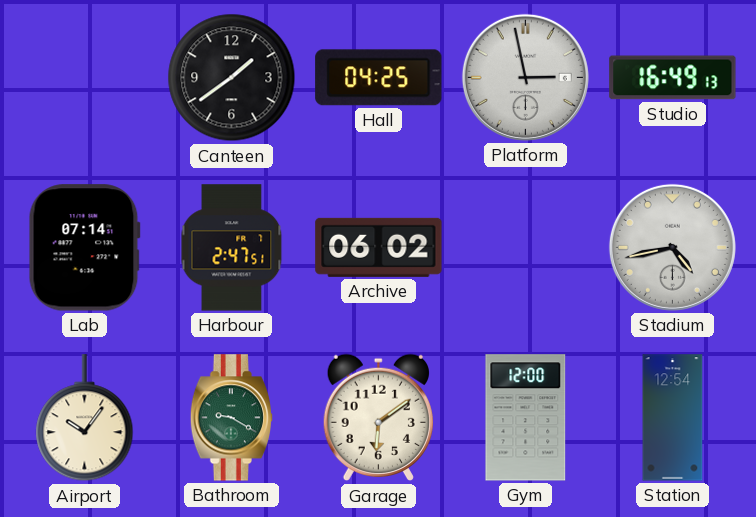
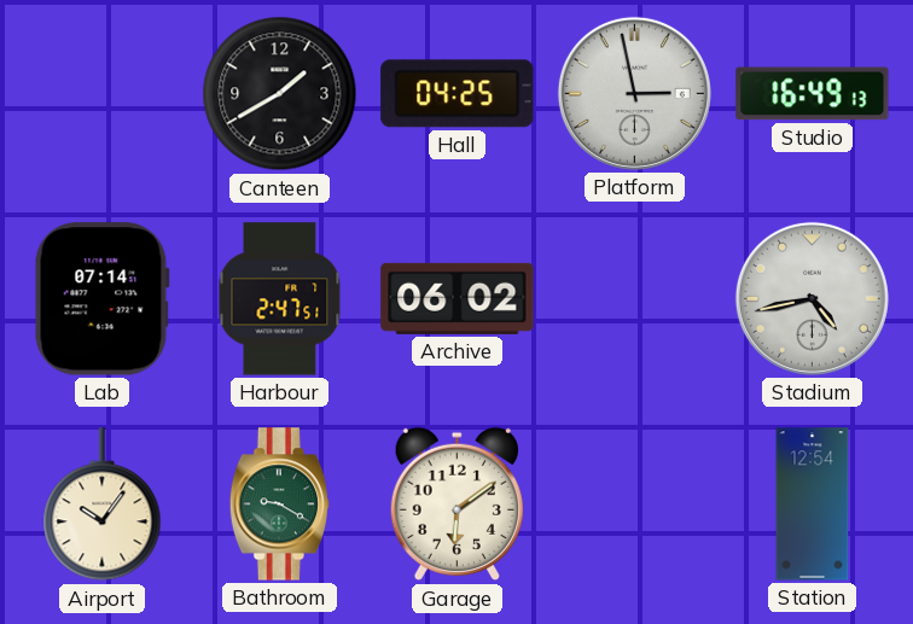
Canteen: 1:39 -> 1:40
Gym: 12:00 -> none
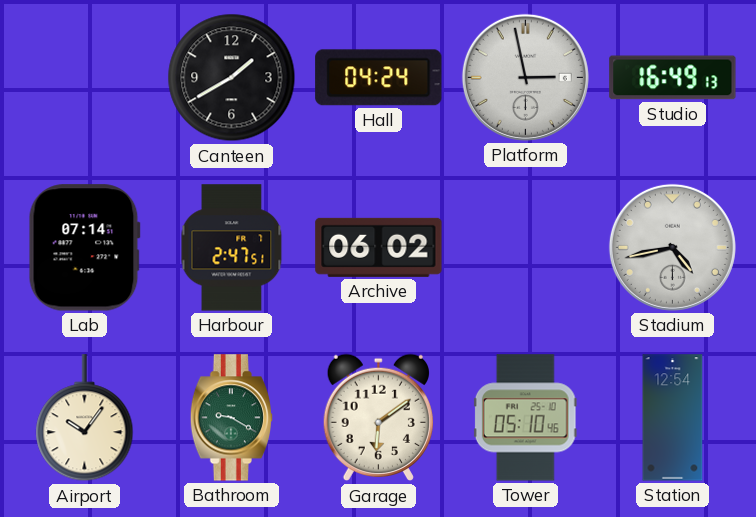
Hall: 04:25 -> 04:24
Tower: none -> 05:10
